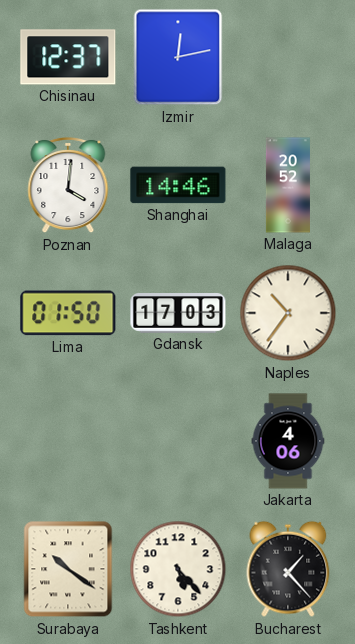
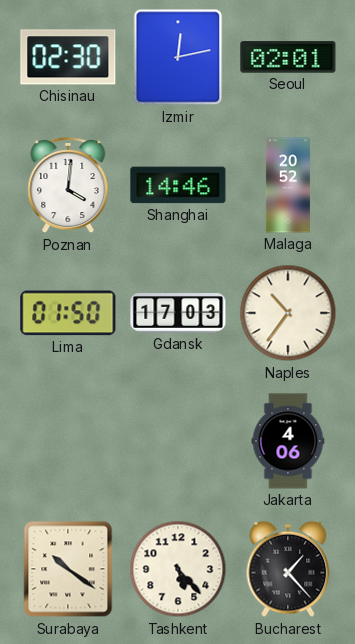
Chisinau: 12:37 -> 02:30
Seoul: none -> 02:01
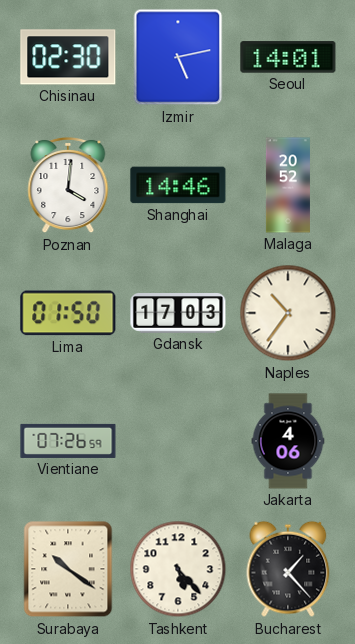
Izmir: 12:13 -> 5:13
Seoul: 02:01 -> 14:01
Vientiane: none -> 07:26
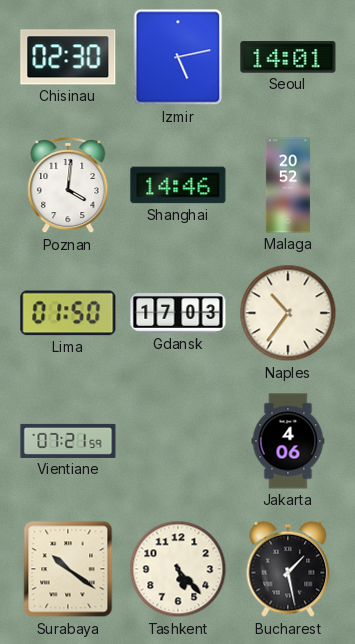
Vientiane: 07:26 -> 07:21
Bucharest: 1:23 -> 1:28
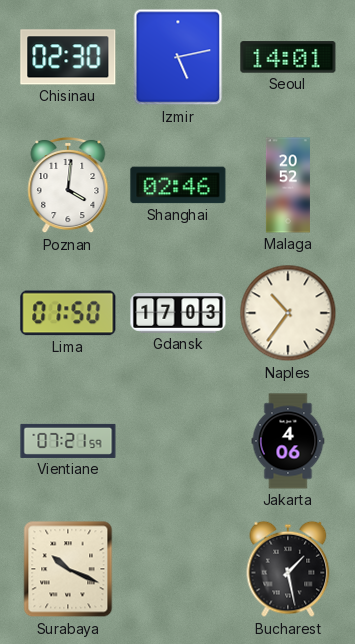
Shanghai: 14:46 -> 02:46
Surabaya: 10:21 -> 10:19
Tashkent: 5:23 -> none
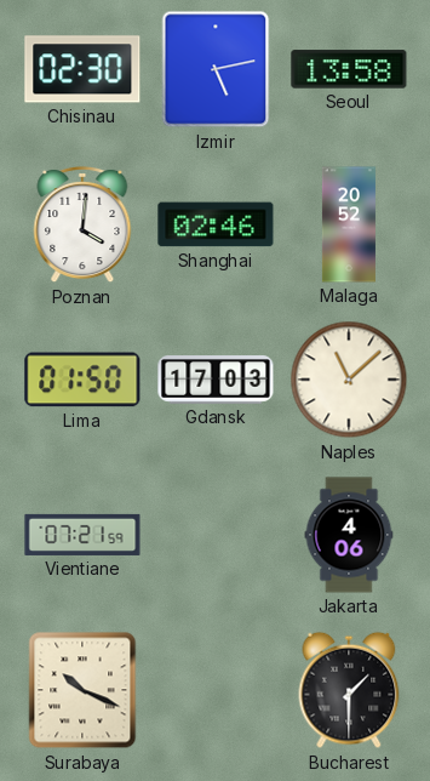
Seoul: 14:01 -> 13:58
Naples: 10:36 -> 11:08
Bucharest: 1:28 -> 1:30
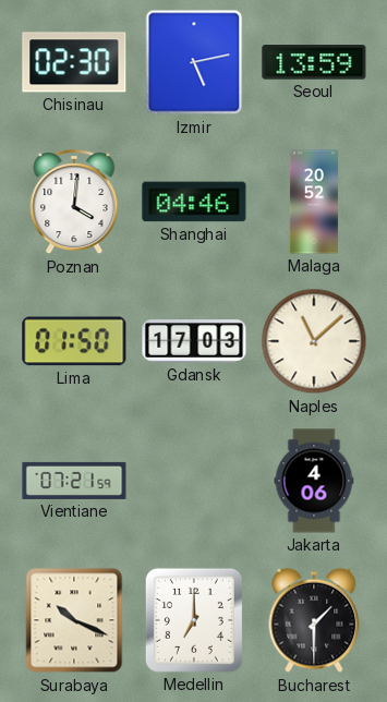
Seoul: 13:58 -> 13:59
Shanghai: 02:46 -> 04:46
Medellin: none -> 7:00
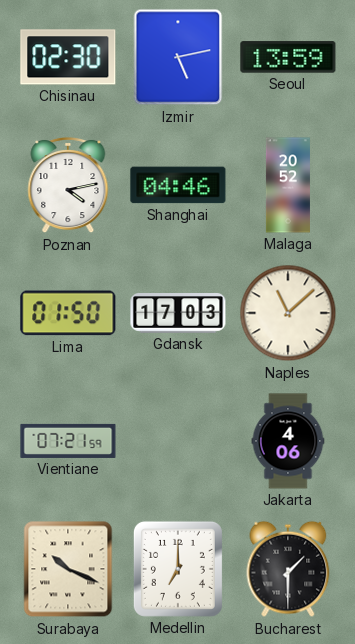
Poznan: 4:01 -> 4:13
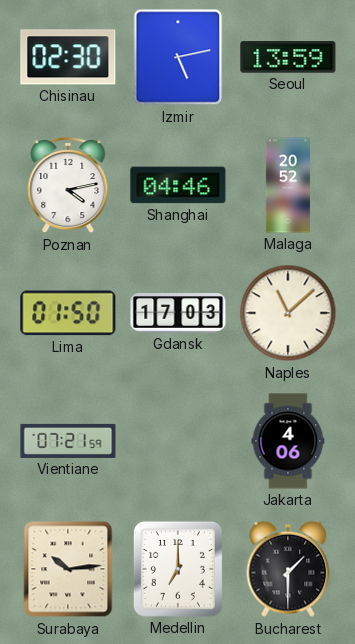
Surabaya: 10:19 -> 10:14
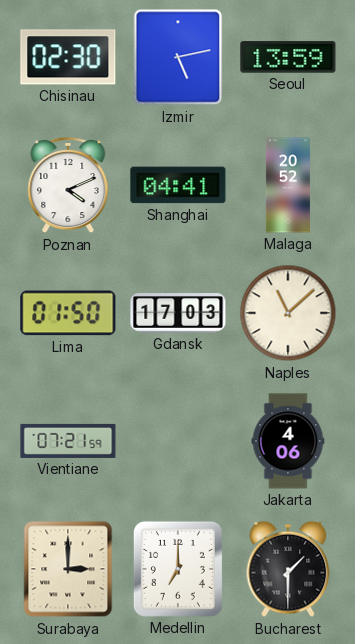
Poznan: 4:13 -> 4:11
Shanghai: 04:46 -> 04:41
Surabaya: 10:14 -> 3:00
